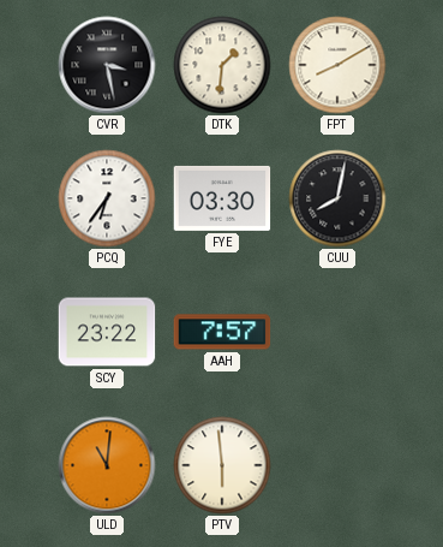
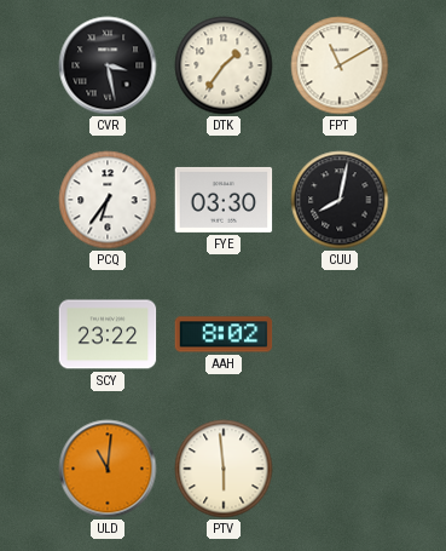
DTK: 1:31 -> 1:36
FPT: 8:10 -> 11:10
AAH: 7:57 -> 8:02
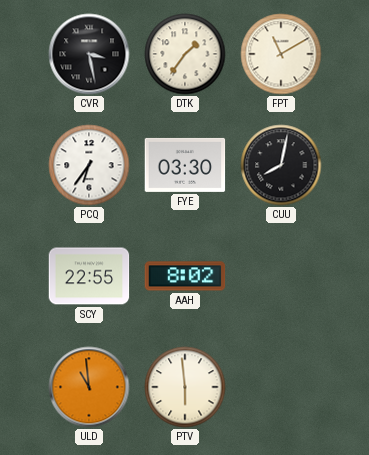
SCY: 23:22 -> 22:55
ULD: 11:01 -> 10:59
